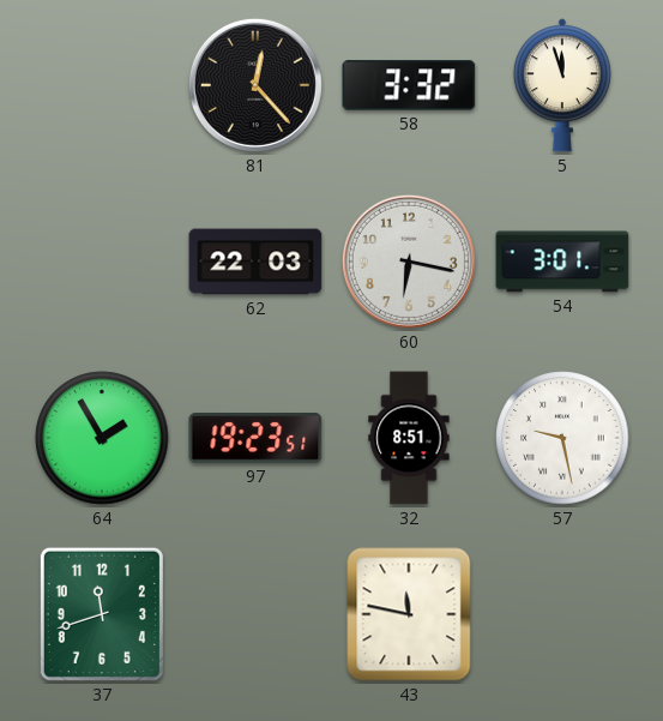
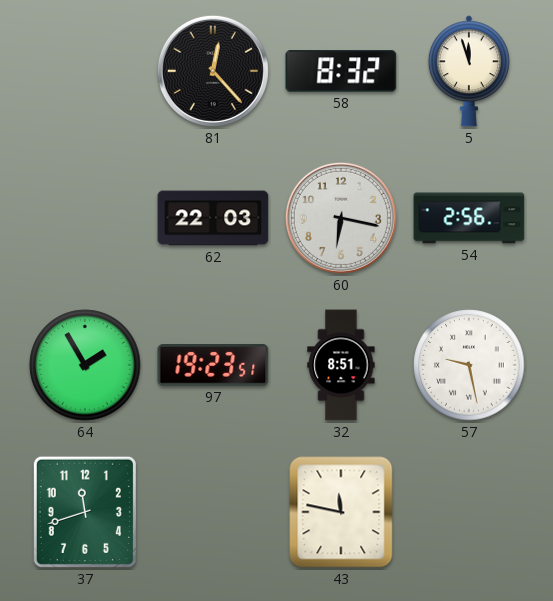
58: 3:32 -> 8:32
54: 3:01 -> 2:56
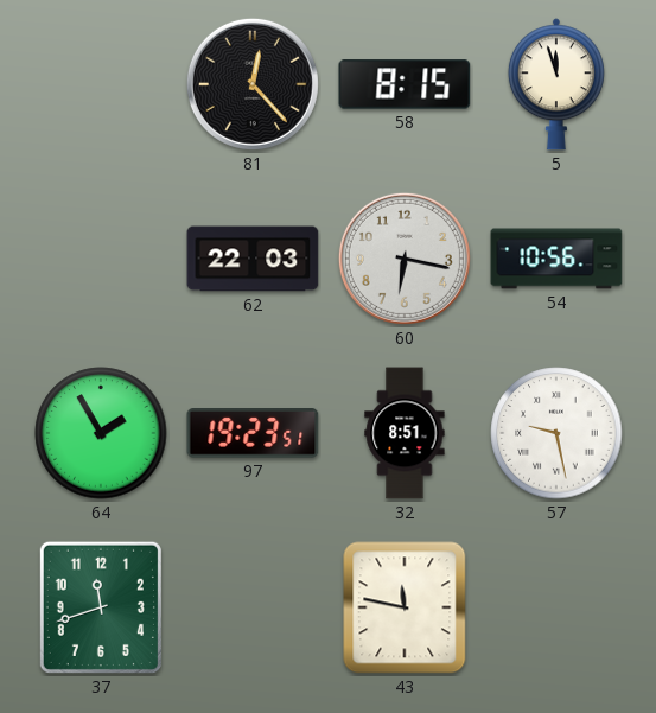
58: 8:32 -> 8:15
54: 2:56 -> 10:56
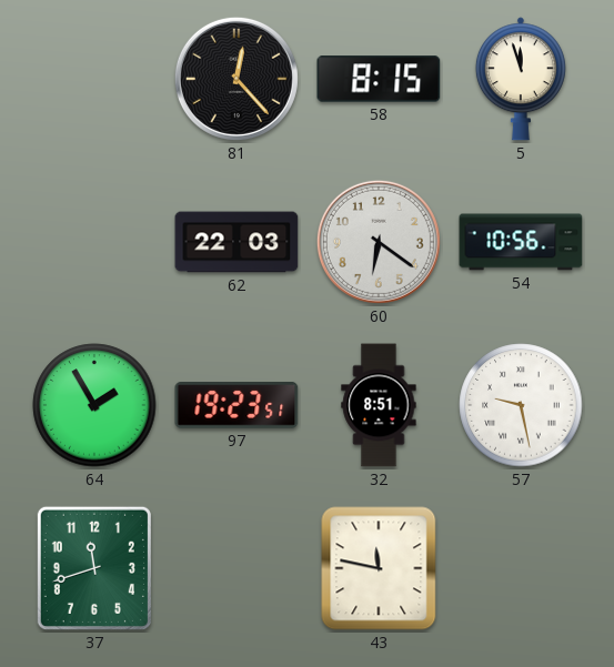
60: 6:17 -> 6:21
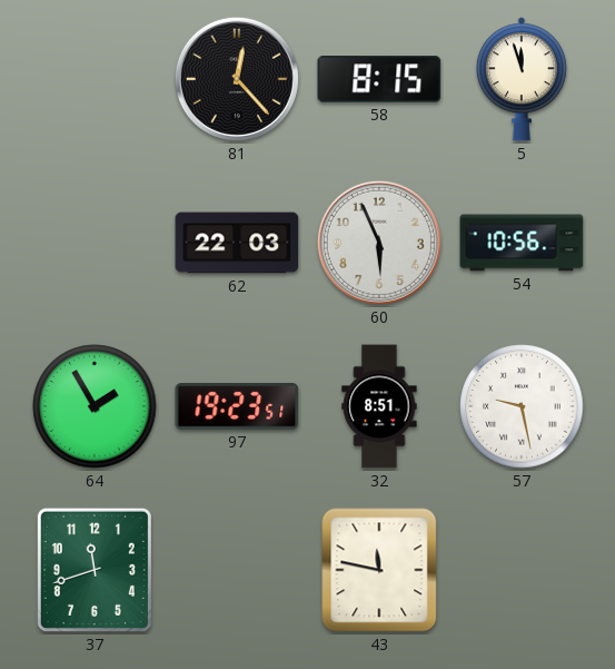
60: 6:21 -> 5:56
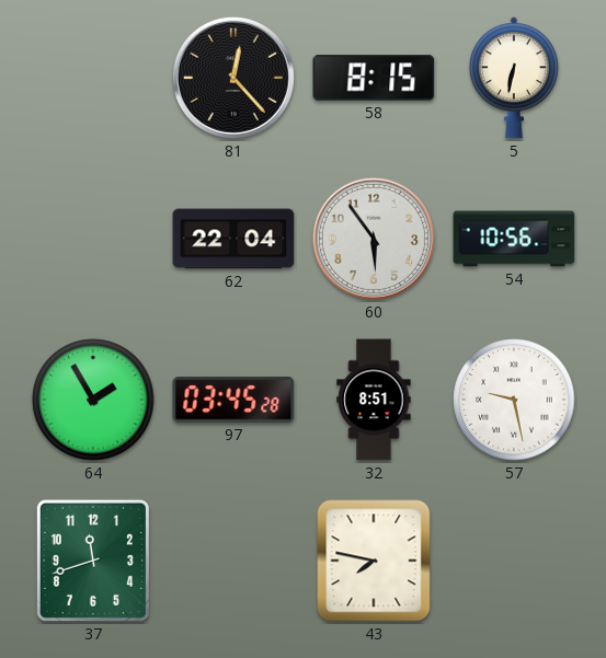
5: 11:57 -> 6:32
62: 22:03 -> 22:04
60: 5:56 -> 5:54
97: 19:23 -> 03:45
43: 11:47 -> 7:47
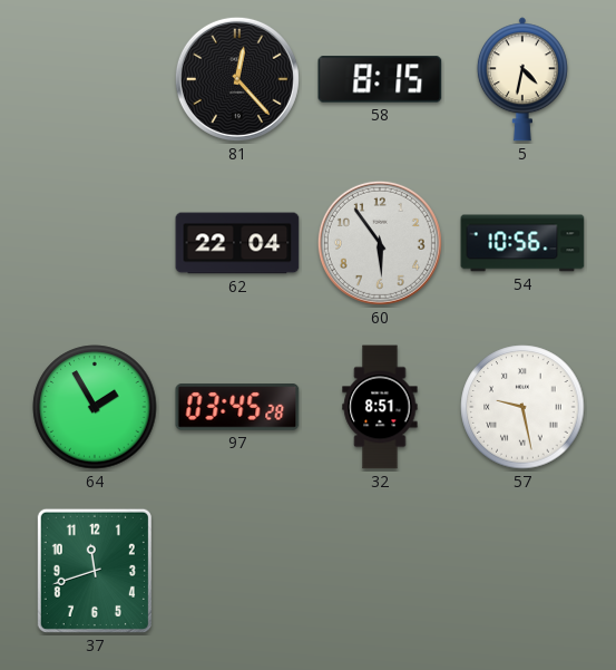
5: 6:32 -> 4:32
43: 7:47 -> none
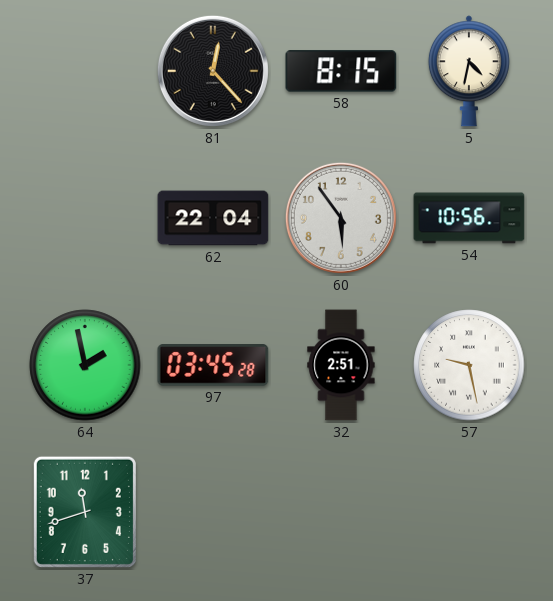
64: 1:55 -> 1:58
32: 8:51 -> 2:51
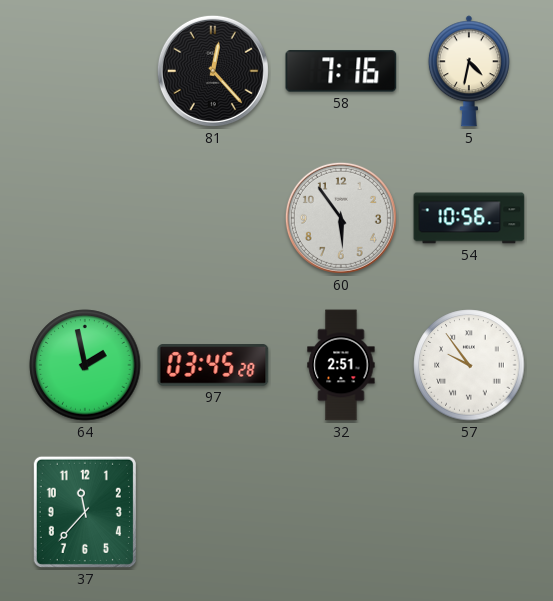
58: 8:15 -> 7:16
62: 22:04 -> none
57: 9:28 -> 9:54
37: 11:42 -> 11:37
